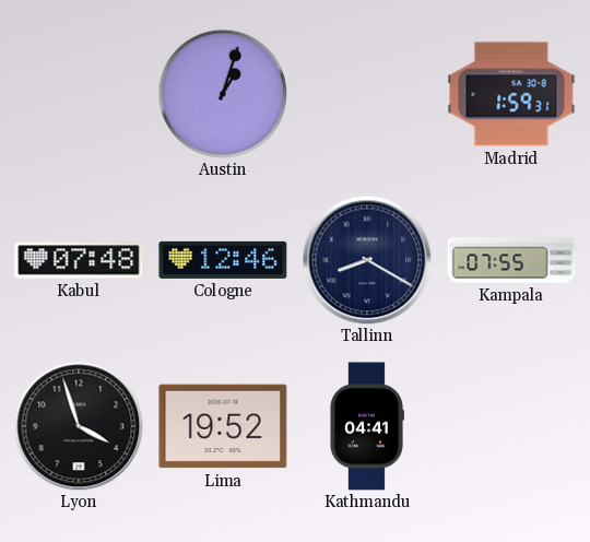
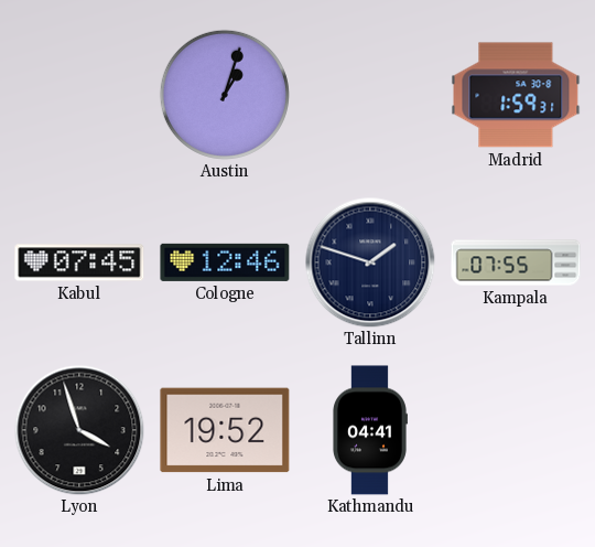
Kabul: 07:48 -> 07:45
Tallinn: 8:20 -> 1:48
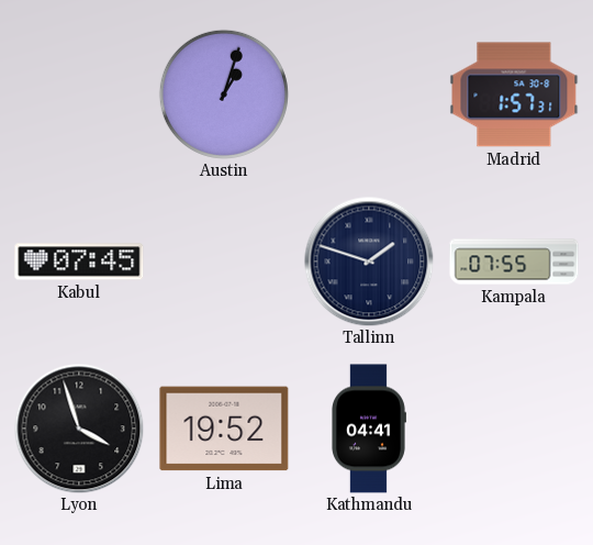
Madrid: 1:59 -> 1:57
Cologne: 12:46 -> none
